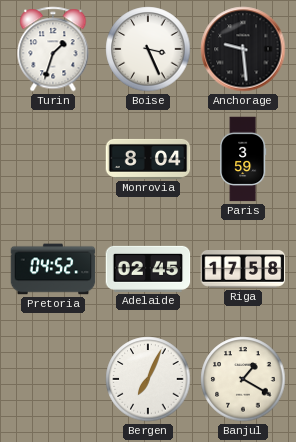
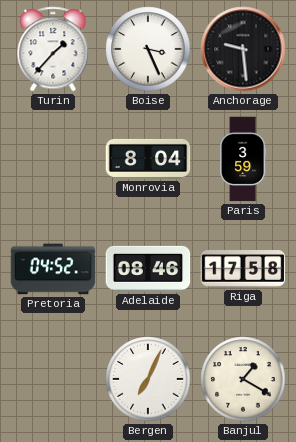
Turin: 1:33 -> 1:37
Adelaide: 02:45 -> 08:46
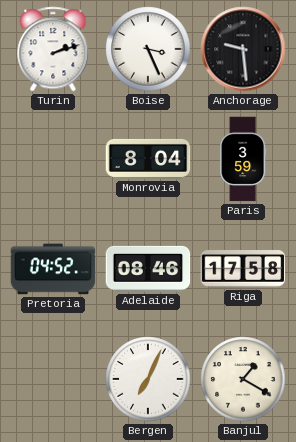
Turin: 1:37 -> 2:12
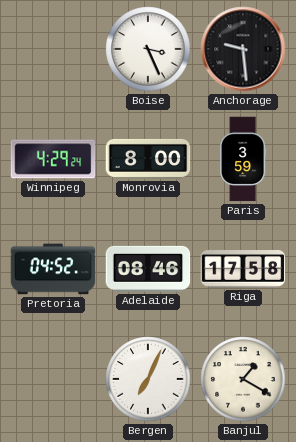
Turin: 2:12 -> none
Winnipeg: none -> 4:29
Monrovia: 8:04 -> 8:00
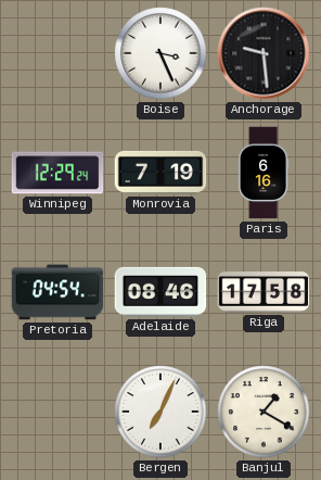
Winnipeg: 4:29 -> 12:29
Monrovia: 8:00 -> 7:19
Paris: 3:59 -> 6:16
Pretoria: 04:52 -> 04:54
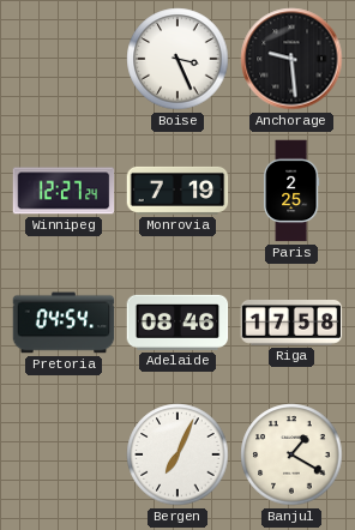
Winnipeg: 12:29 -> 12:27
Paris: 6:16 -> 2:25
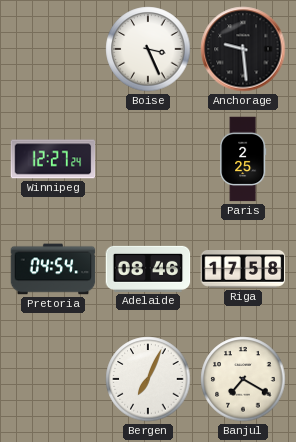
Monrovia: 7:19 -> none
Banjul: 1:20 -> 7:20
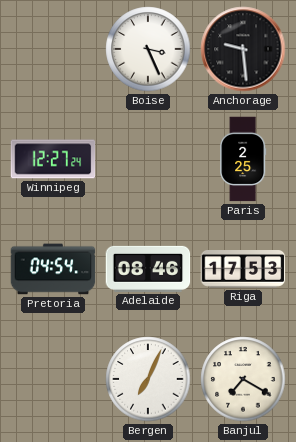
Riga: 17:58 -> 17:53
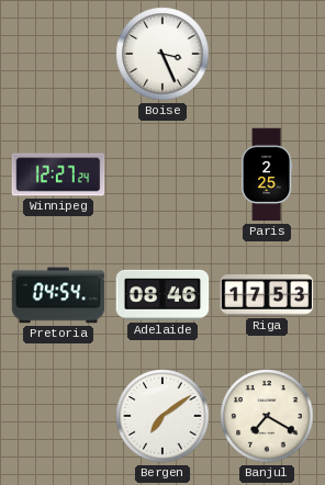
Anchorage: 9:29 -> none
Bergen: 7:04 -> 7:09
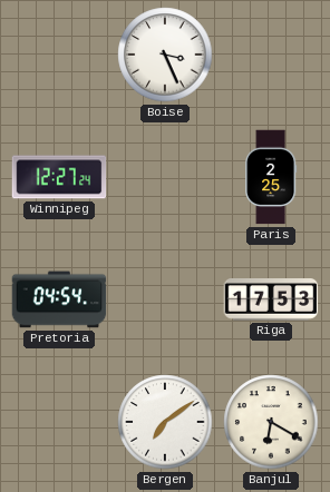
Adelaide: 08:46 -> none
Banjul: 7:20 -> 6:20
